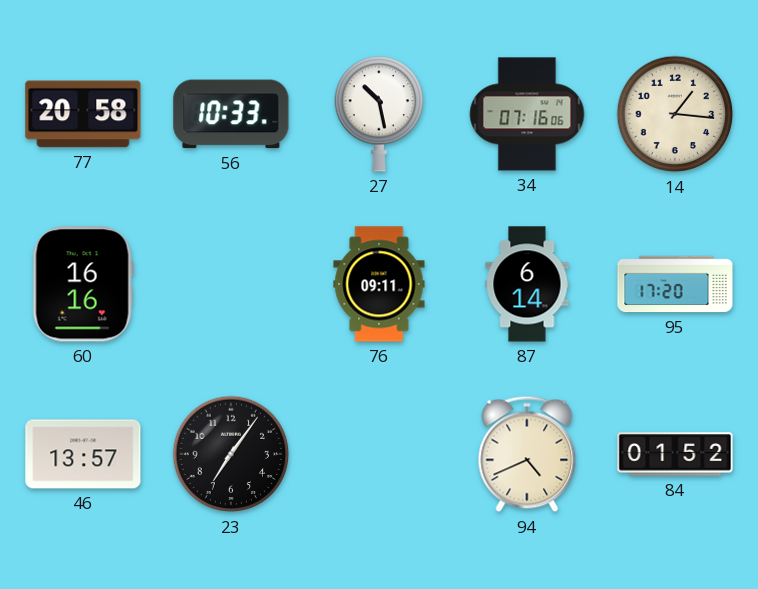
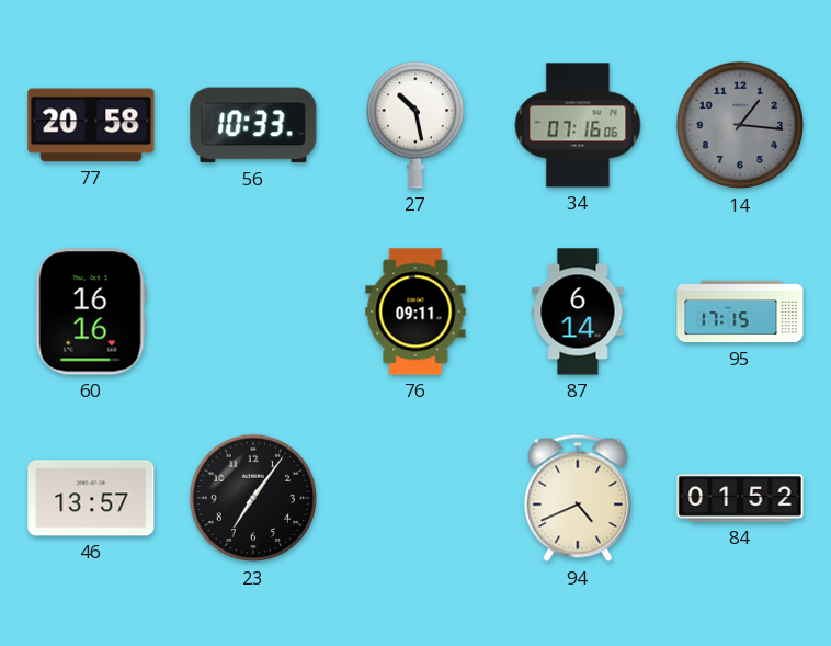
14 dial: cream -> grey
95: 17:20 -> 17:15
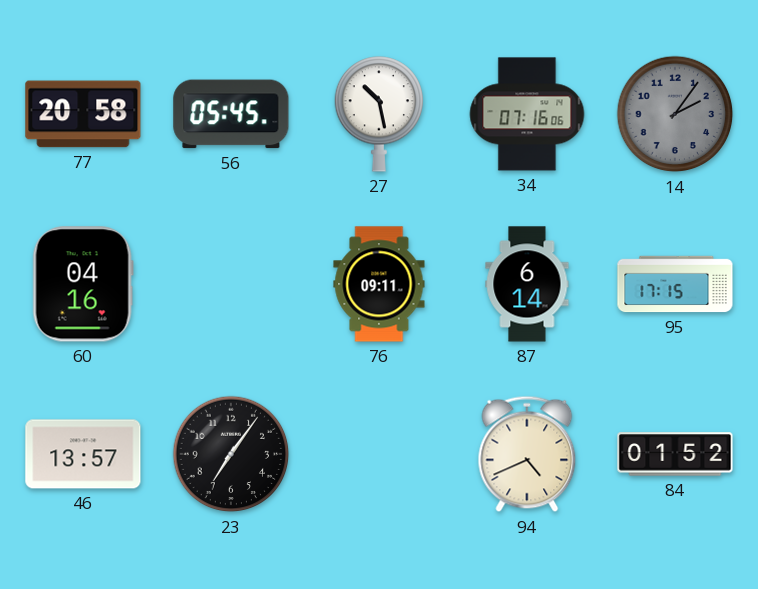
56: 10:33 -> 05:45
14: 1:16 -> 2:06
60: 16:16 -> 04:16
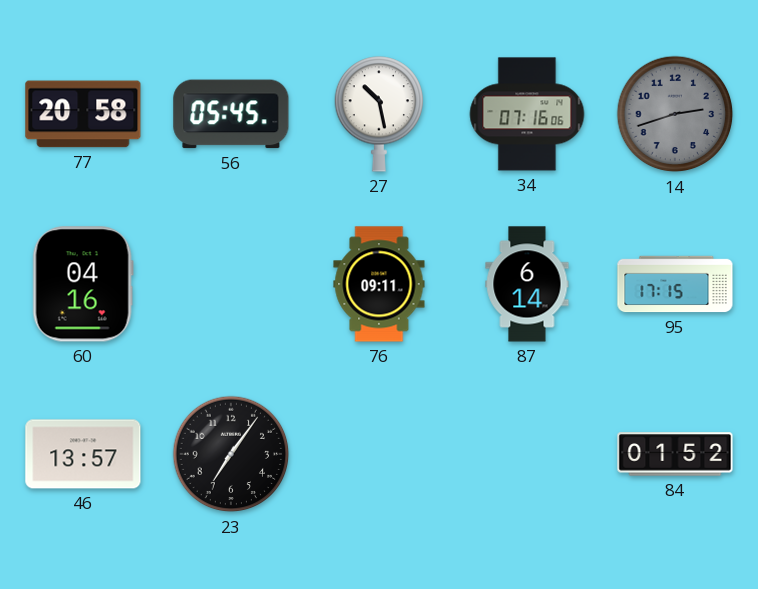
14: 2:06 -> 2:42
94: 4:41 -> none
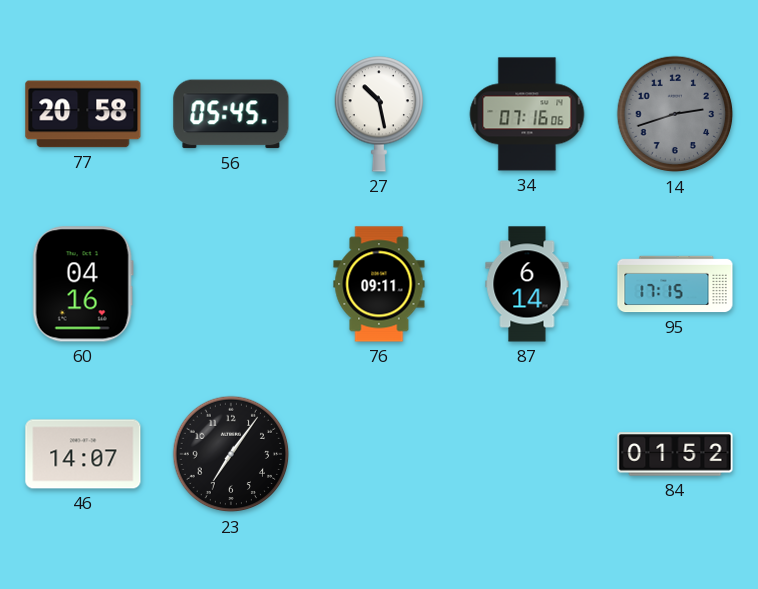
46: 13:57 -> 14:07
